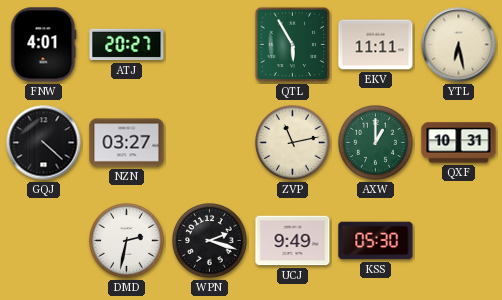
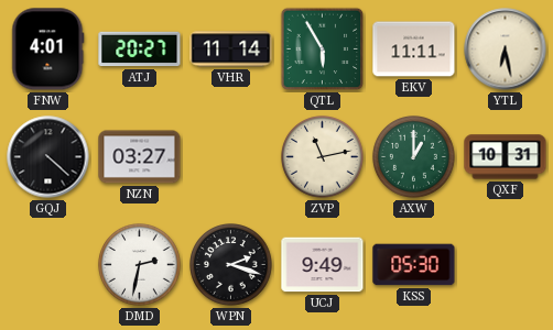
VHR: none -> 11:14
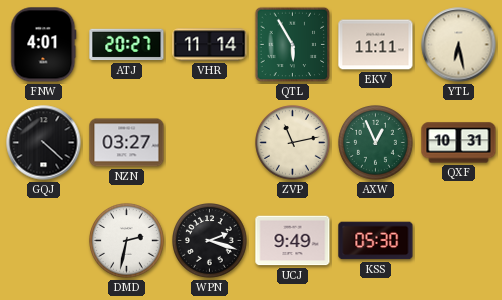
AXW: 1:00 -> 12:56
